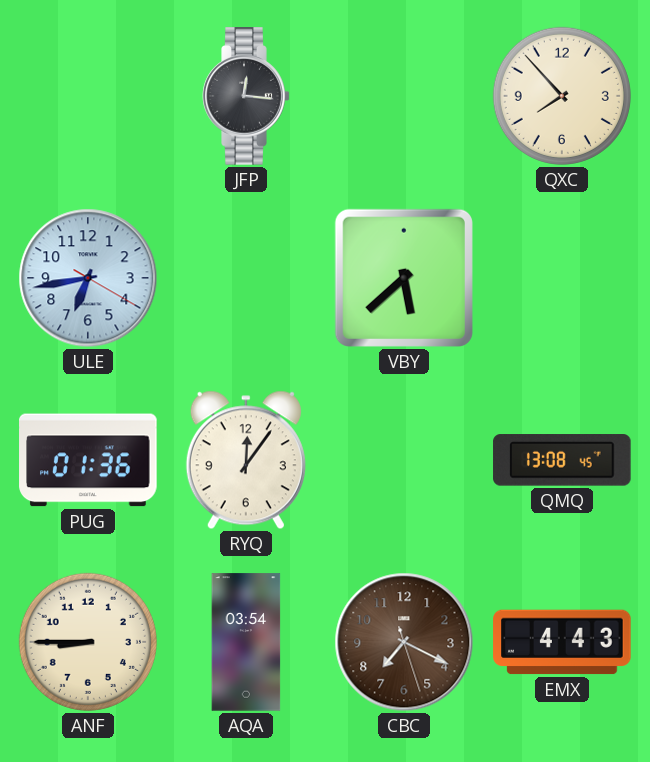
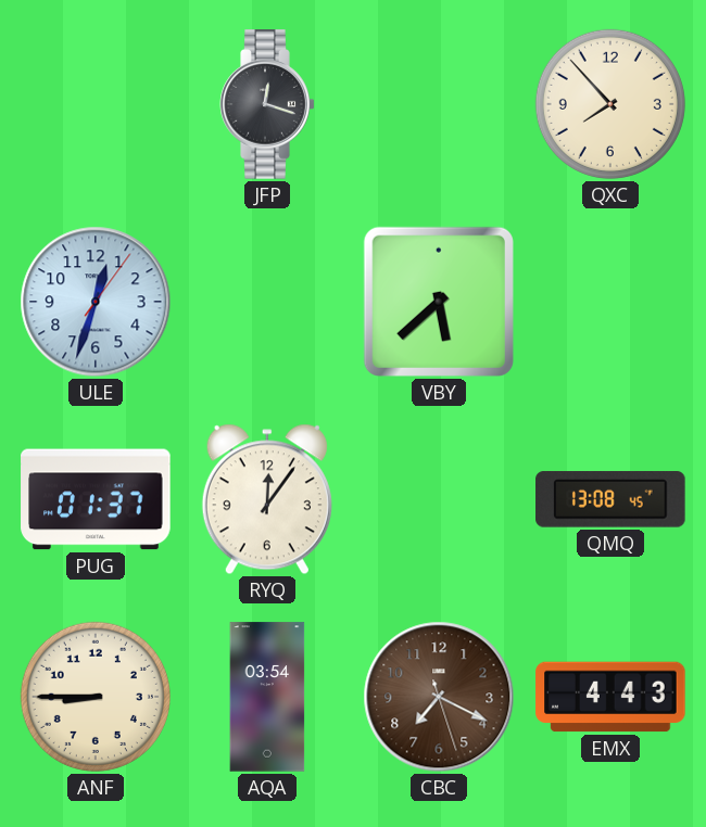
JFP: 12:16 -> 12:18
ULE: 6:43 -> 12:33
PUG: 01:36 -> 01:37
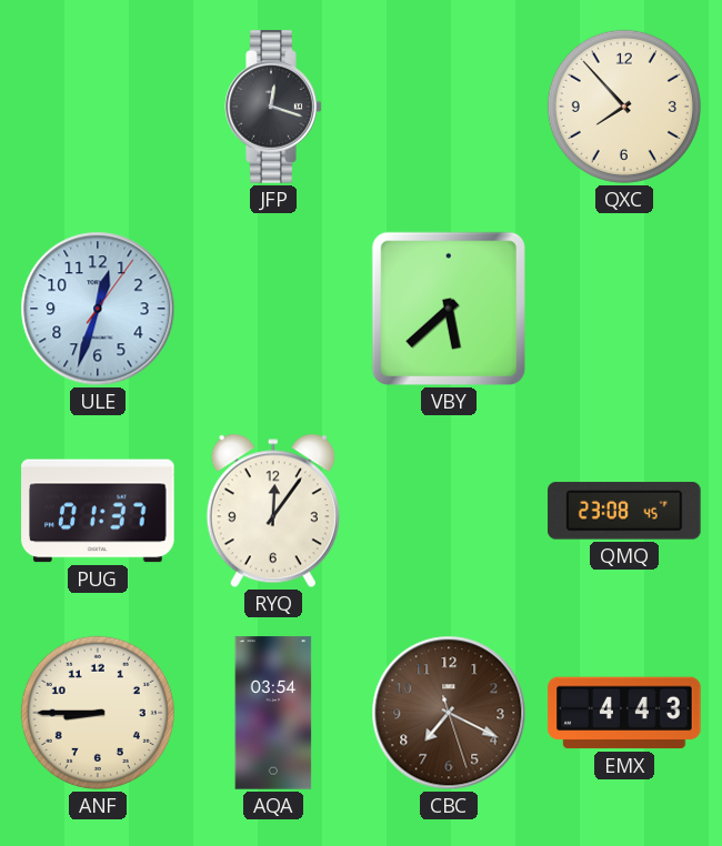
QMQ: 13:08 -> 23:08
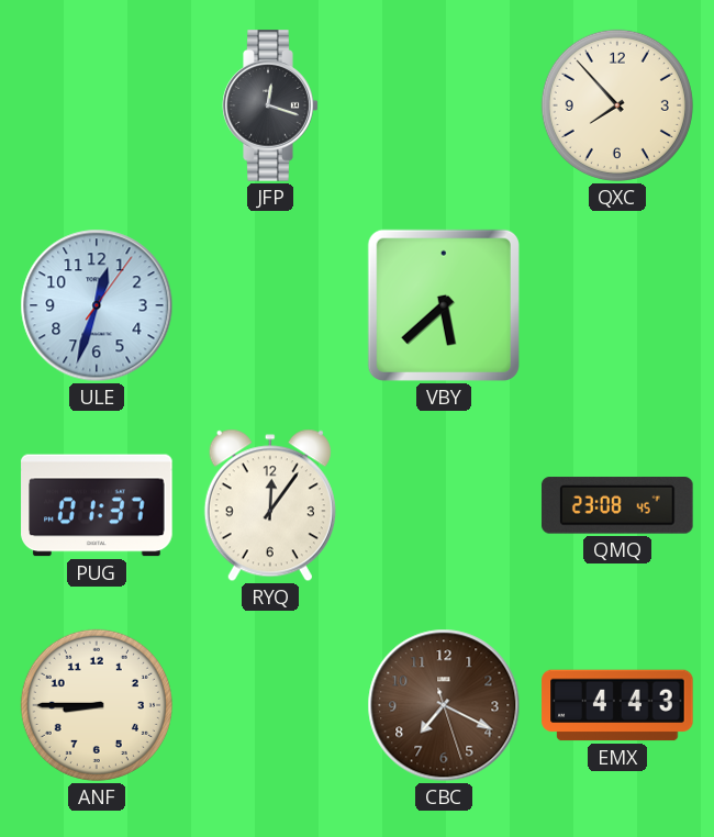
AQA: 03:54 -> none
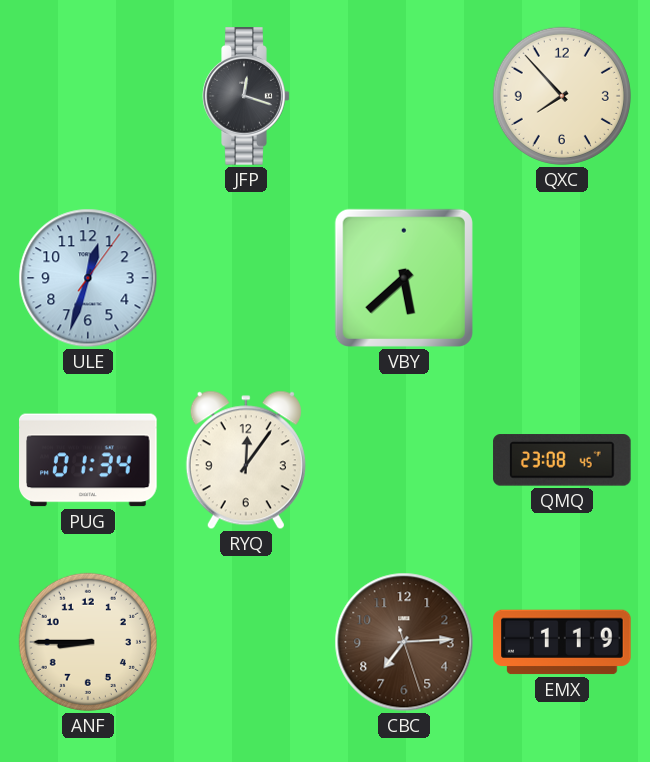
PUG: 01:37 -> 01:34
CBC: 7:19 -> 7:14
EMX: 4:43 -> 1:19
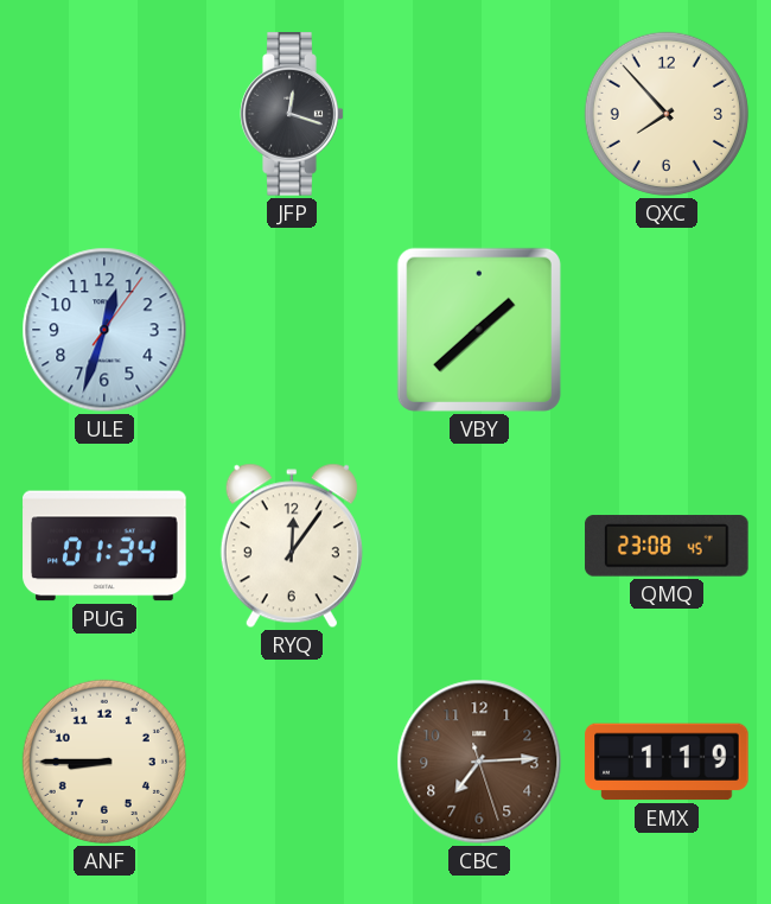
VBY: 5:38 -> 1:38
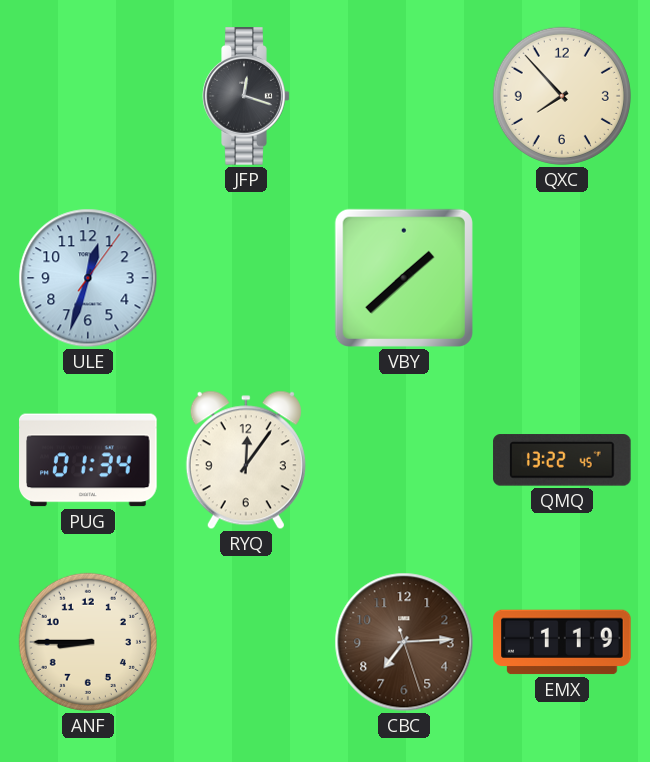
QMQ: 23:08 -> 13:22
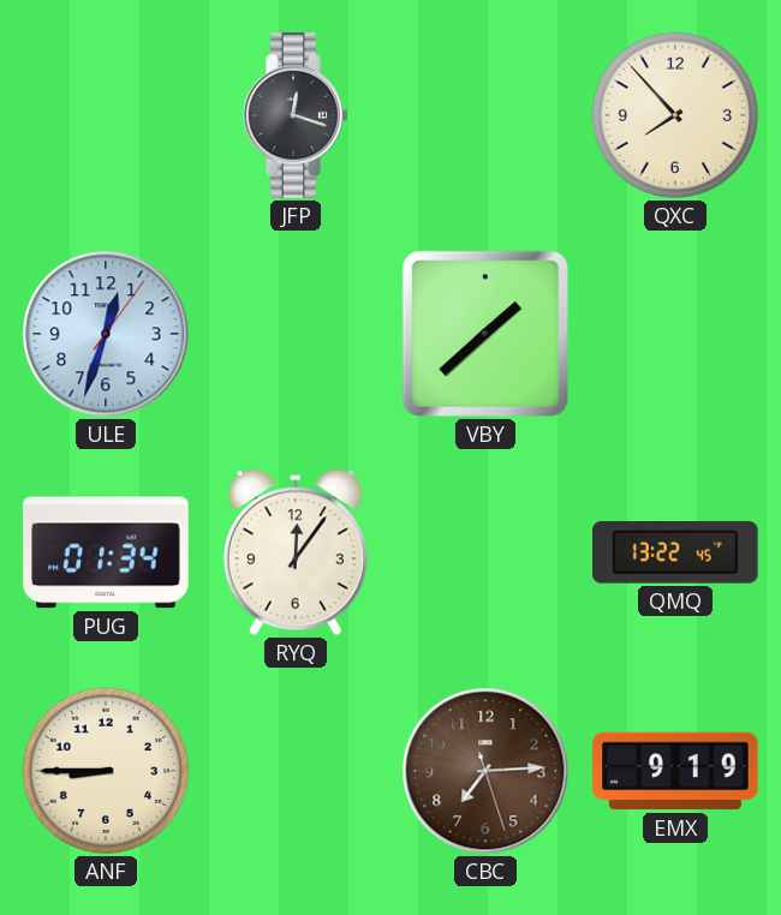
EMX: 1:19 -> 9:19
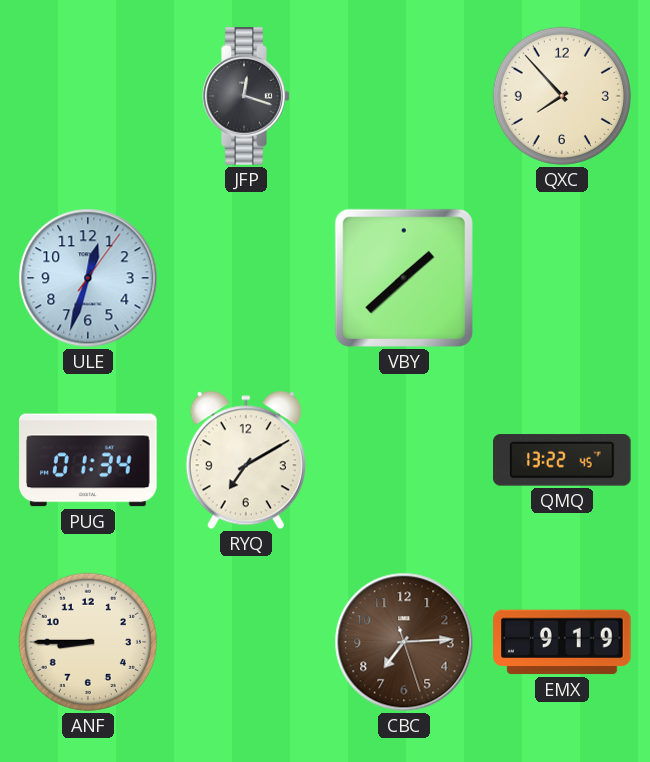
RYQ: 12:06 -> 7:10
